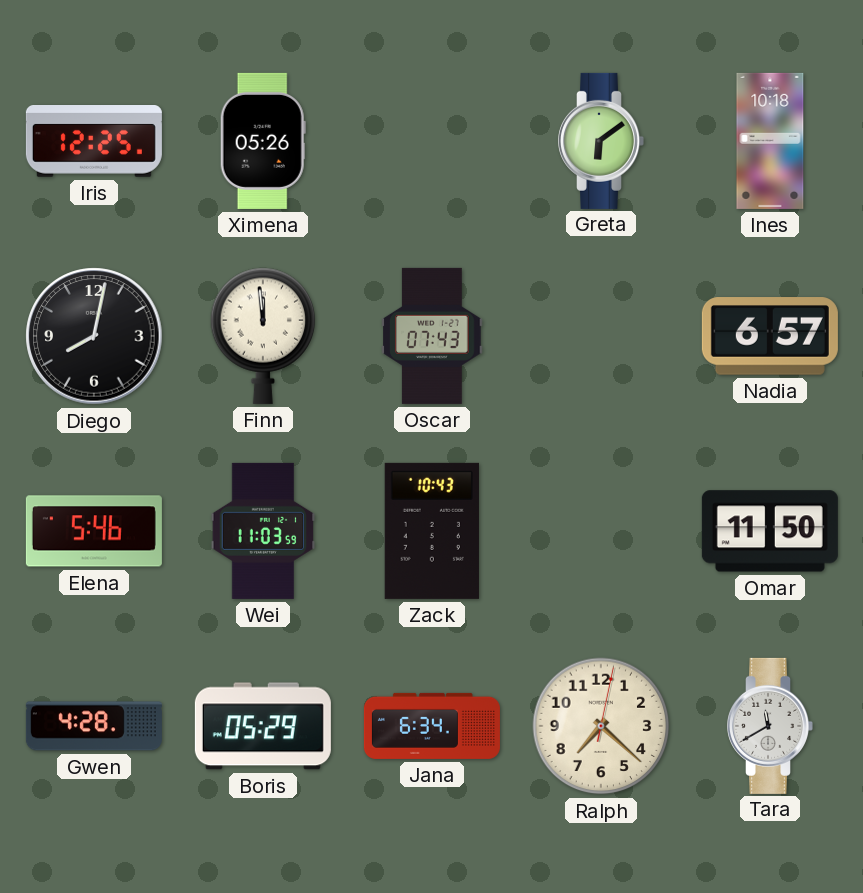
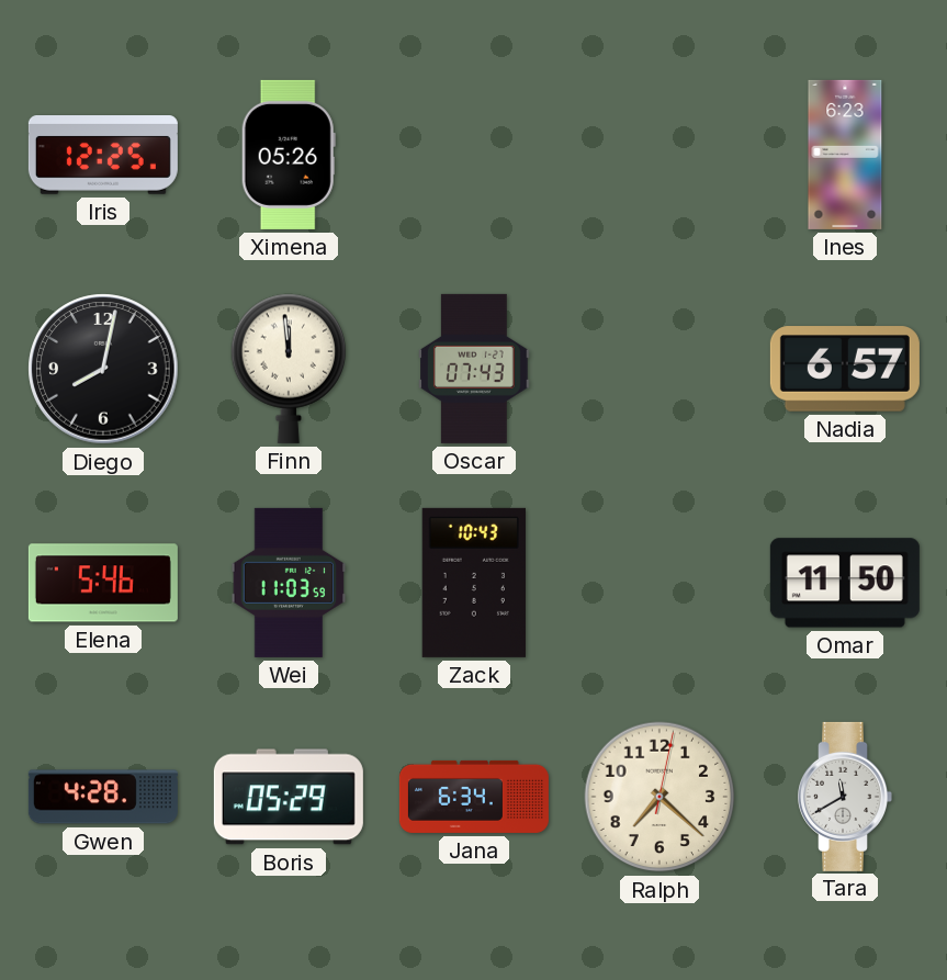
Greta: 6:09 -> none
Ines: 10:18 -> 6:23
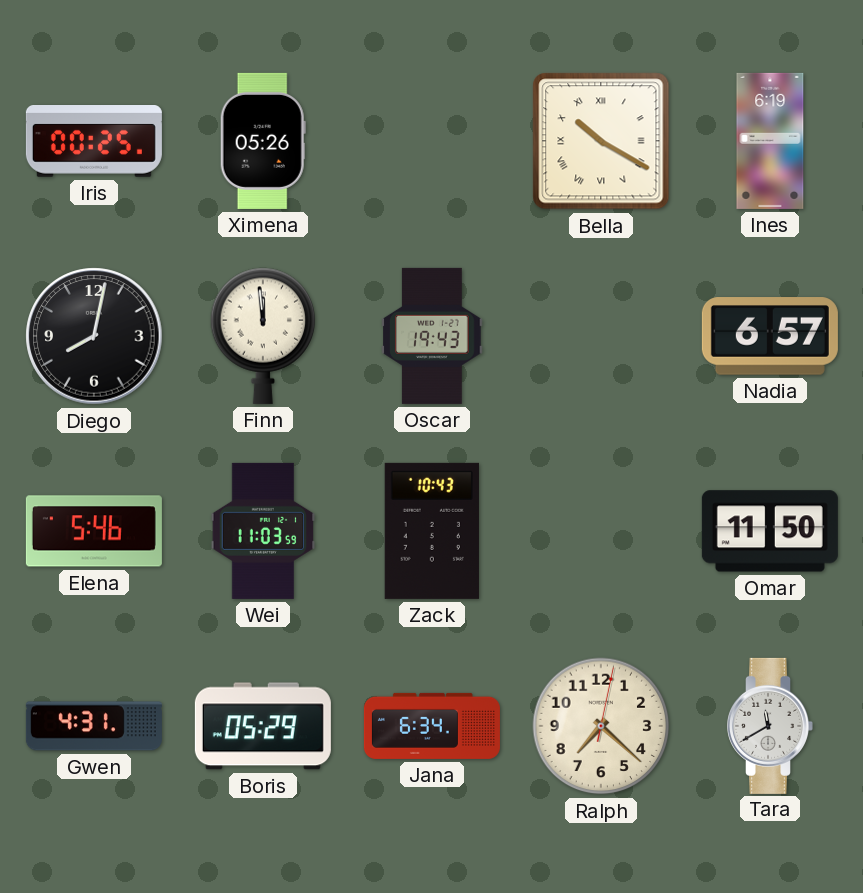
Iris: 12:25 -> 00:25
Bella: none -> 10:20
Ines: 6:23 -> 6:19
Oscar: 07:43 -> 19:43
Gwen: 4:28 -> 4:31
